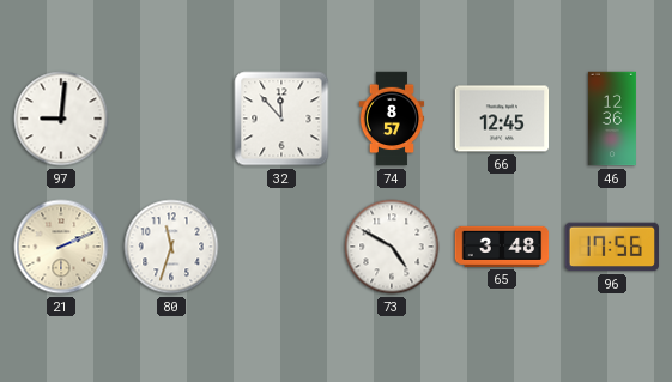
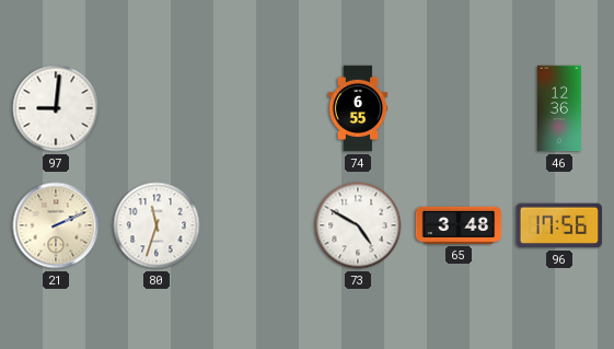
32: 11:53 -> none
74: 8:57 -> 6:55
66: 12:45 -> none
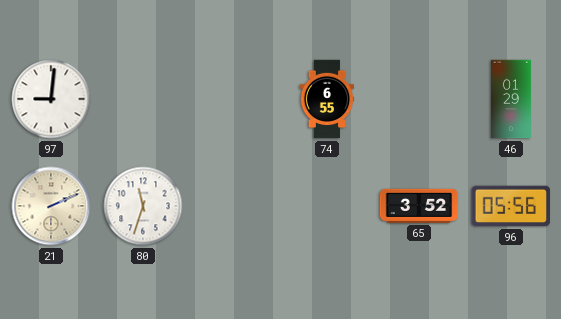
46: 12:36 -> 01:29
73: 4:50 -> none
65: 3:48 -> 3:52
96: 17:56 -> 05:56
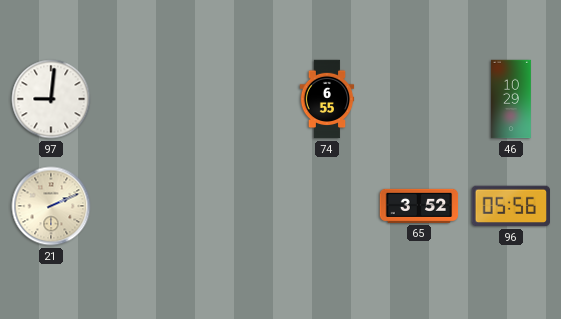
46: 01:29 -> 10:29
80: 11:33 -> none
